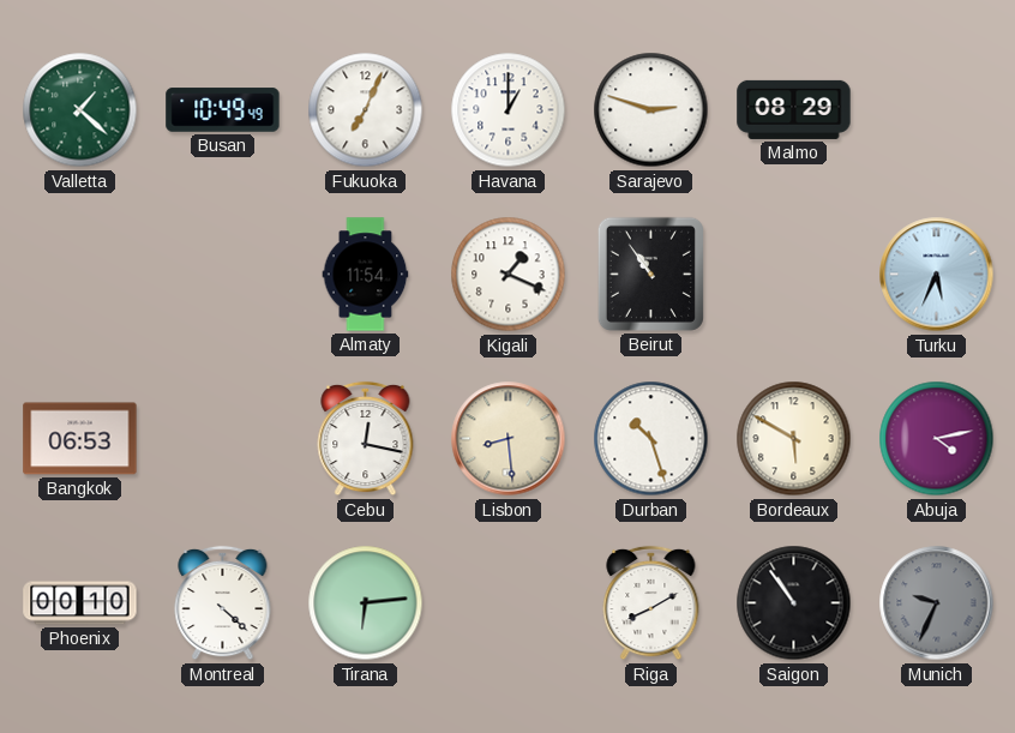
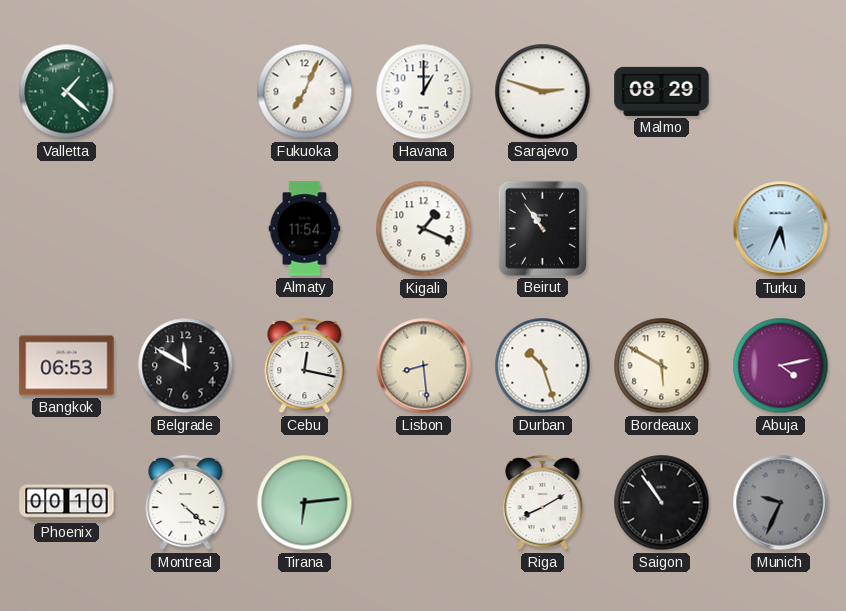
Busan: 10:49 -> none
Belgrade: none -> 11:50
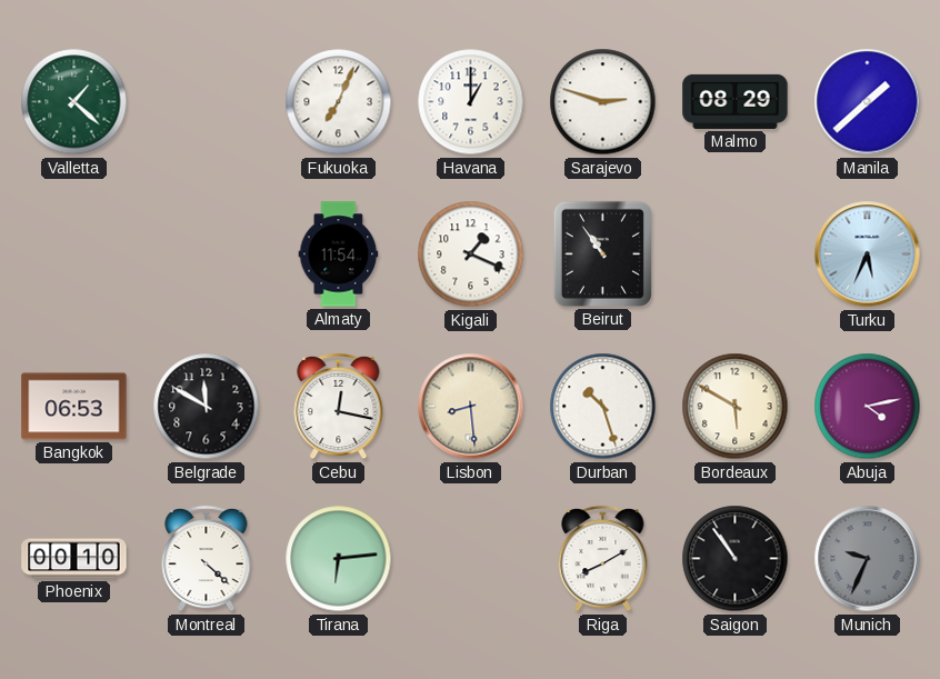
Manila: none -> 1:38
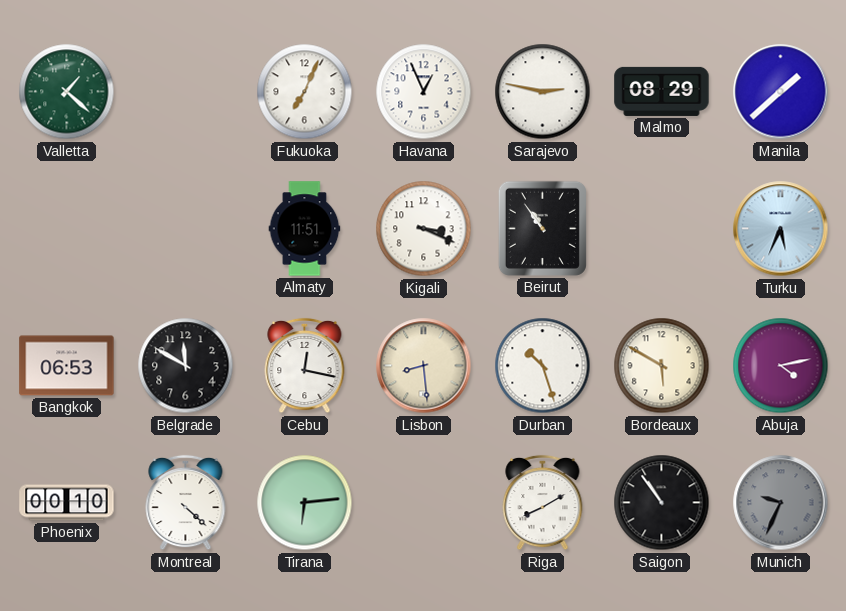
Havana: 1:00 -> 12:56
Sarajevo: 2:48 -> 2:47
Almaty: 11:54 -> 11:51
Kigali: 1:19 -> 3:19
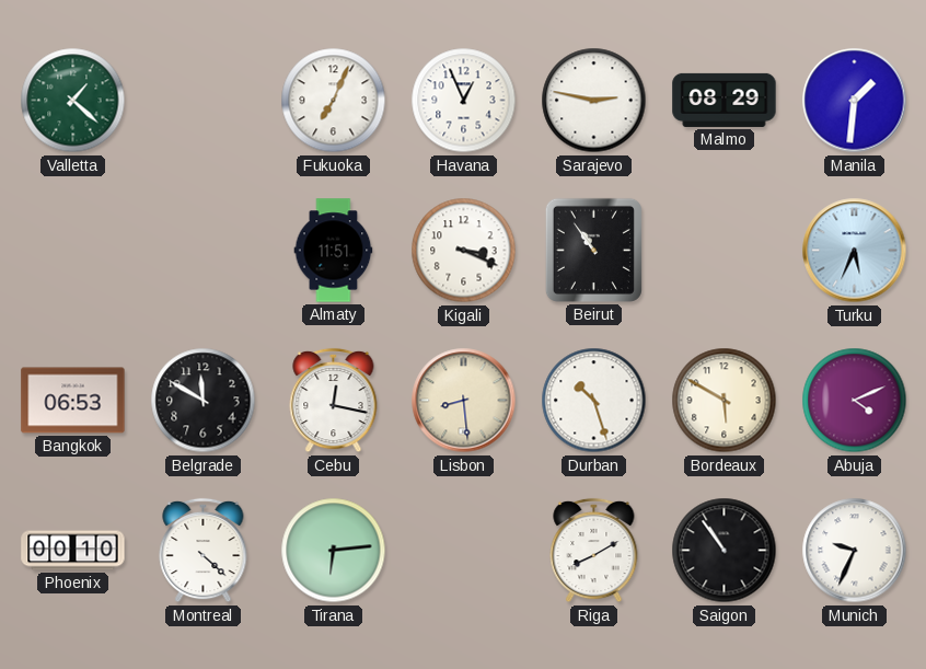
Manila: 1:38 -> 1:31
Abuja: 4:13 -> 4:11
Munich dial: grey -> white
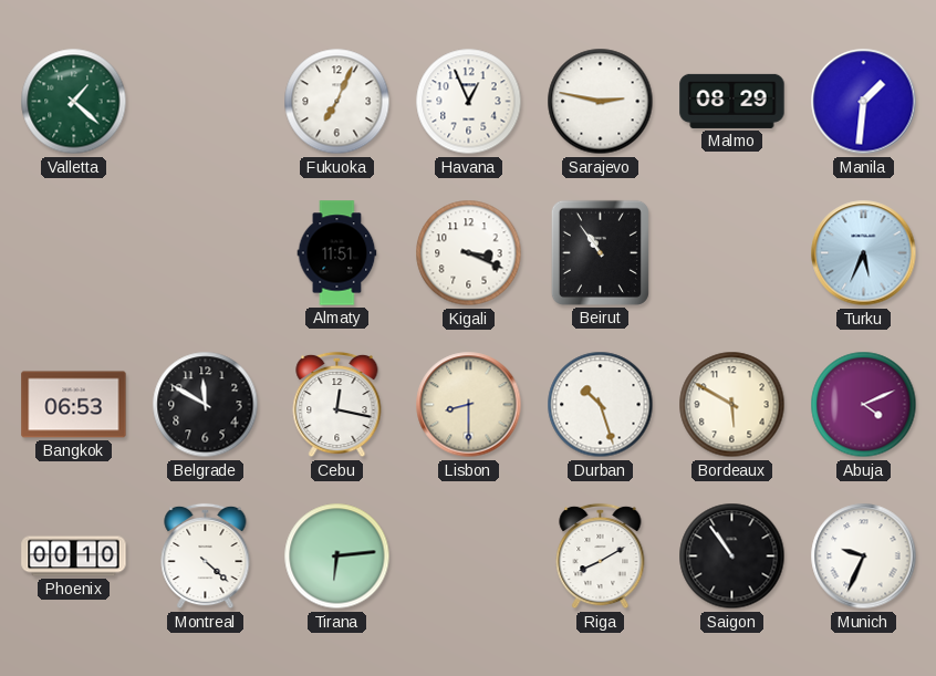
Lisbon: 8:29 -> 8:30
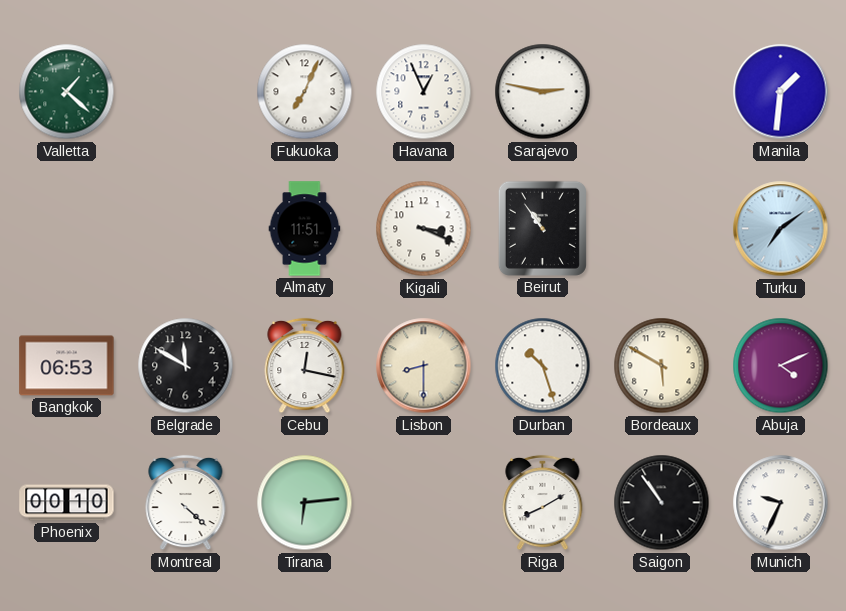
Malmo: 08:29 -> none
Turku: 5:34 -> 7:09
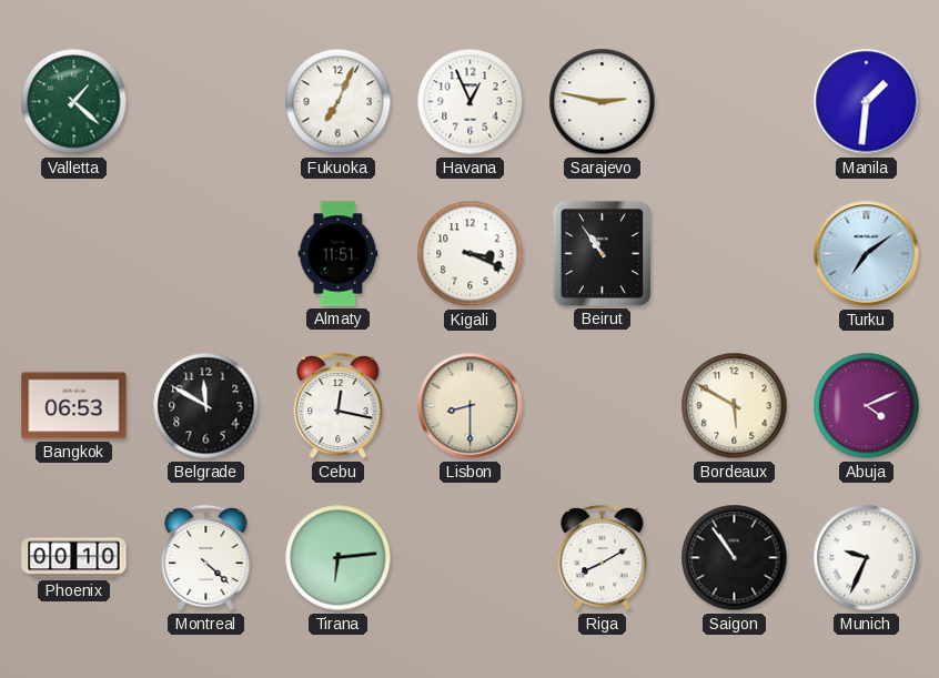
Durban: 10:27 -> none
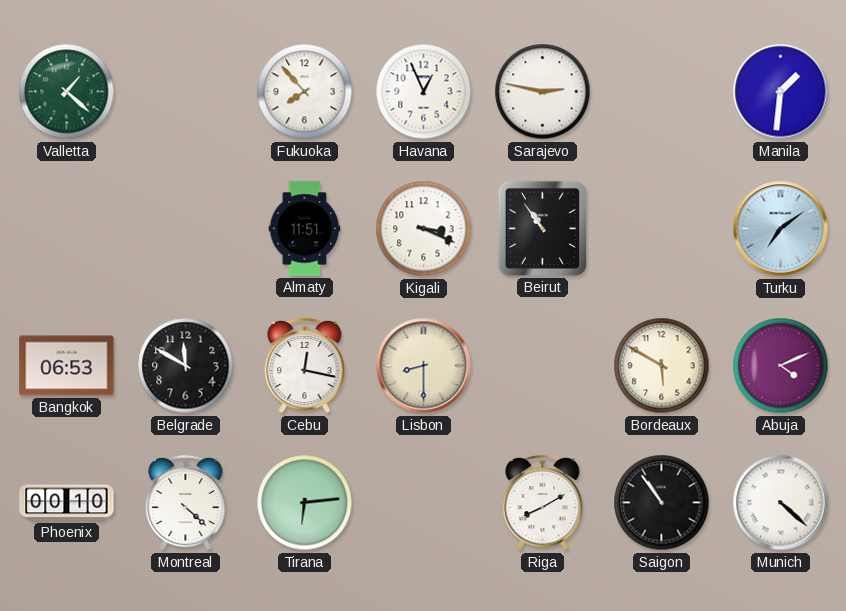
Fukuoka: 7:04 -> 7:53
Munich: 9:34 -> 4:22
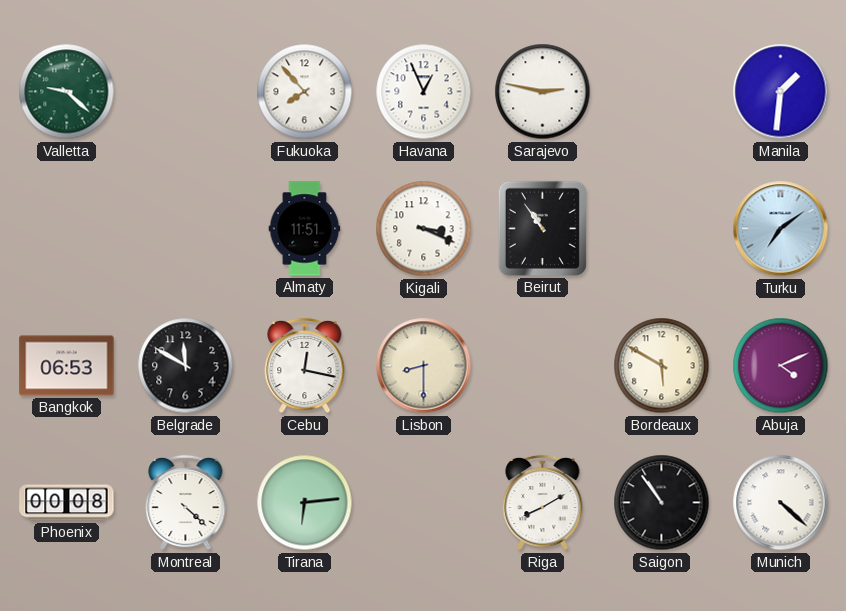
Valletta: 1:22 -> 9:22
Phoenix: 00:10 -> 00:08
